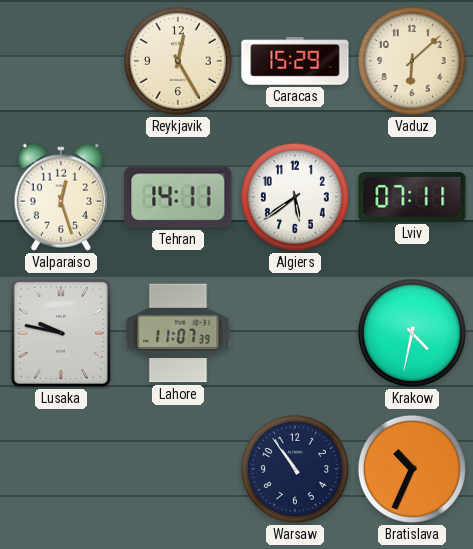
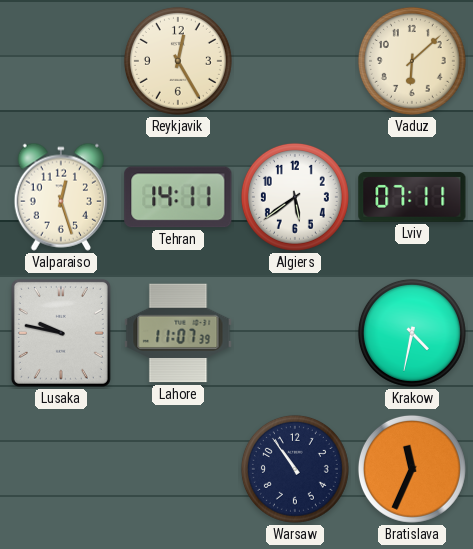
Caracas: 15:29 -> none
Bratislava: 10:34 -> 11:34
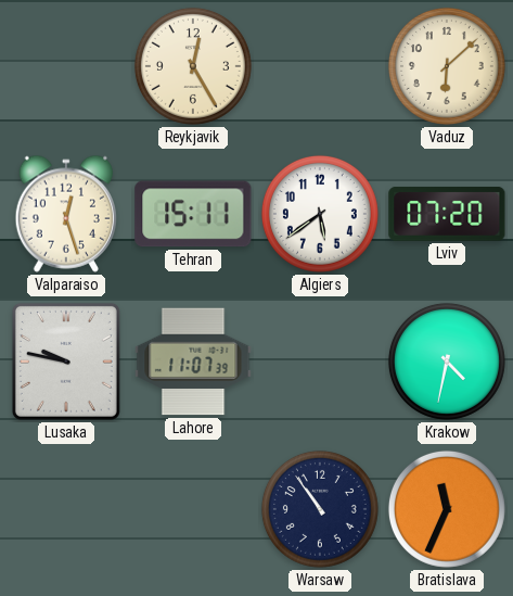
Tehran: 14:11 -> 15:11
Lviv: 07:11 -> 07:20
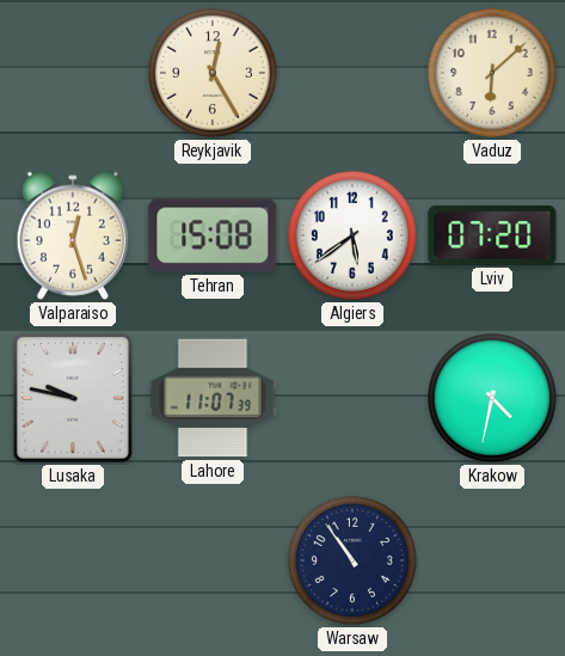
Tehran: 15:11 -> 15:08
Bratislava: 11:34 -> none
